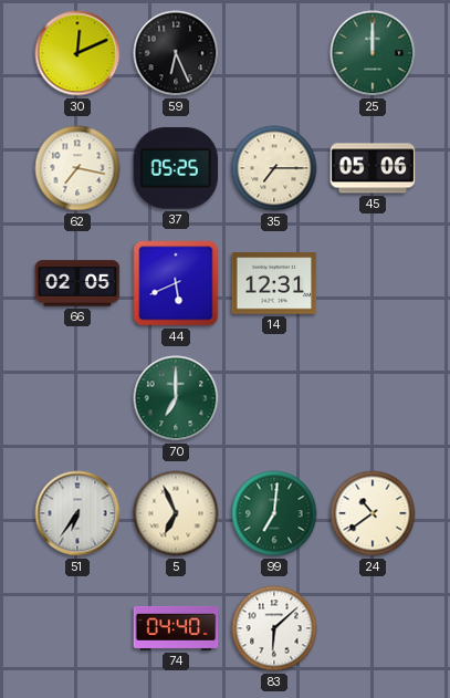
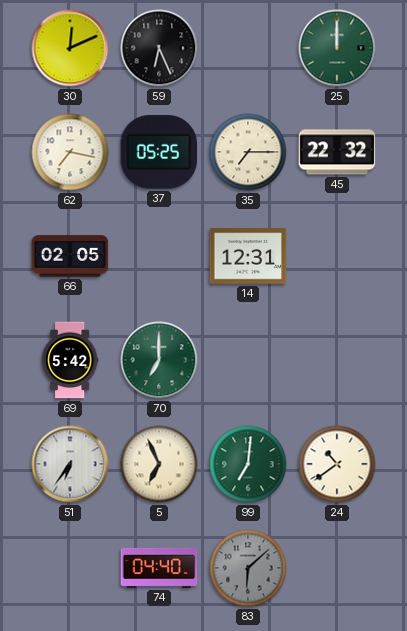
45: 05:06 -> 22:32
44: 5:41 -> none
69: none -> 5:42
83 dial: white -> grey
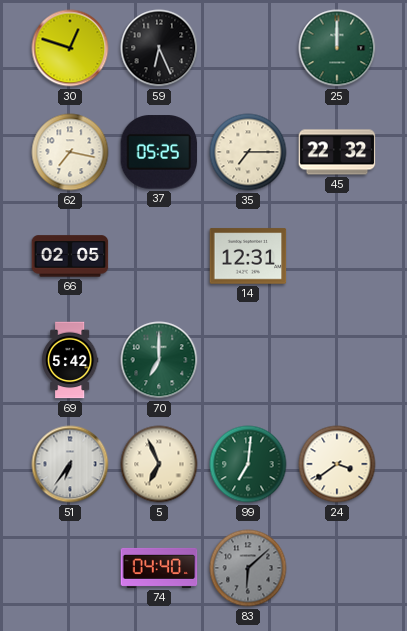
30: 12:11 -> 12:48
24: 10:39 -> 3:39
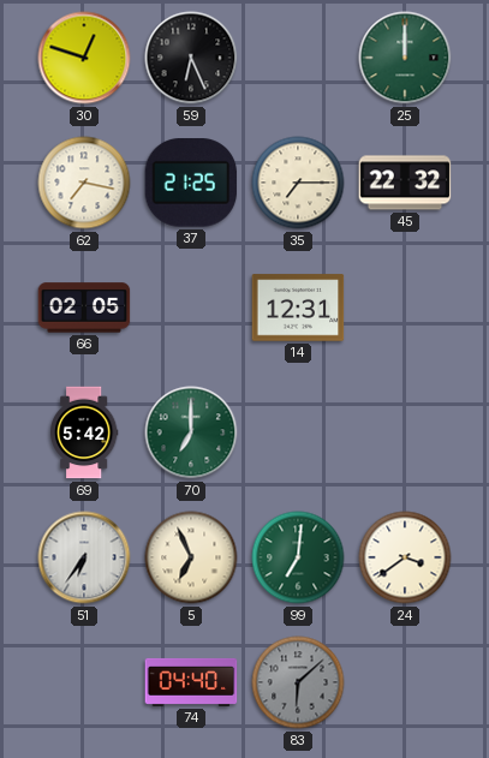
37: 05:25 -> 21:25
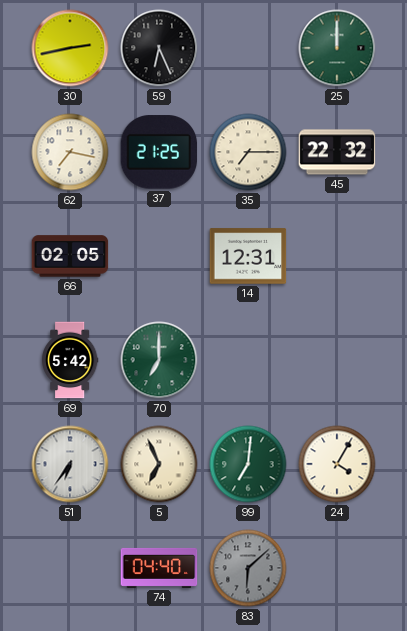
30: 12:48 -> 2:43
24: 3:39 -> 4:05
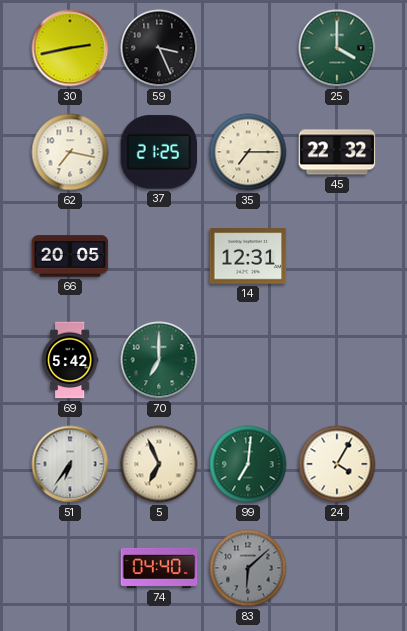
59: 6:26 -> 3:26
25: 12:00 -> 4:00
66: 02:05 -> 20:05
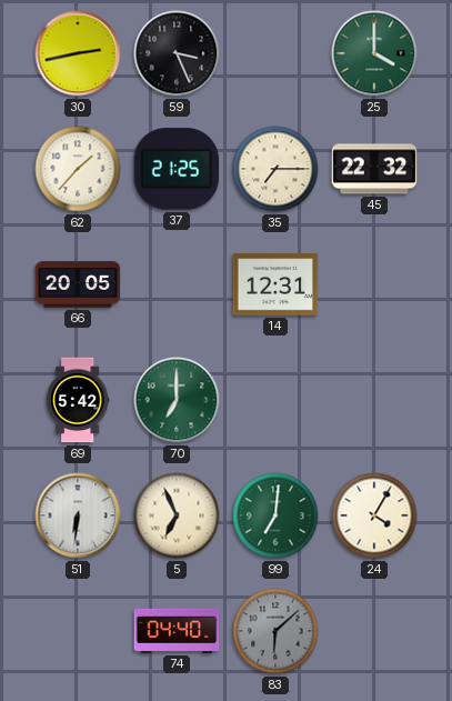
62: 7:17 -> 1:37
51: 6:36 -> 6:31
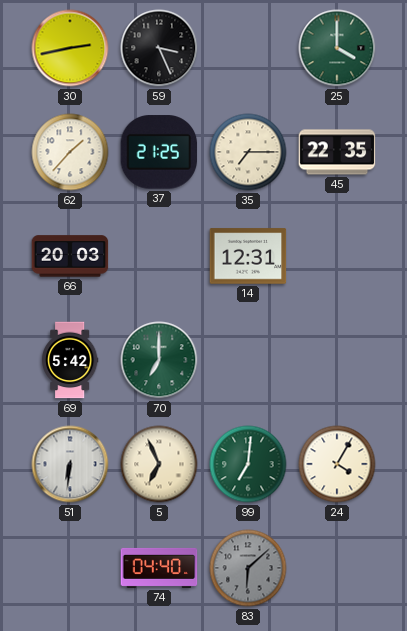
45: 22:32 -> 22:35
66: 20:05 -> 20:03
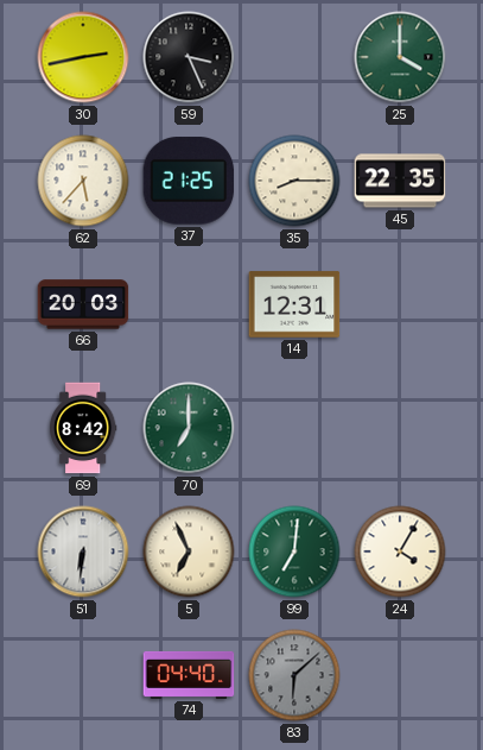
62: 1:37 -> 5:37
35: 7:15 -> 8:15
69: 5:42 -> 8:42
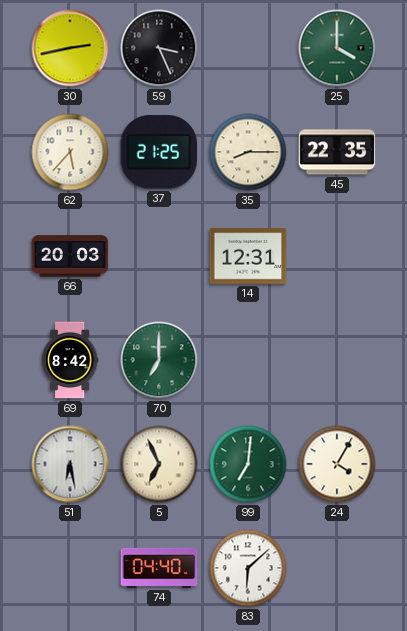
51: 6:31 -> 6:28
83 dial: grey -> white
